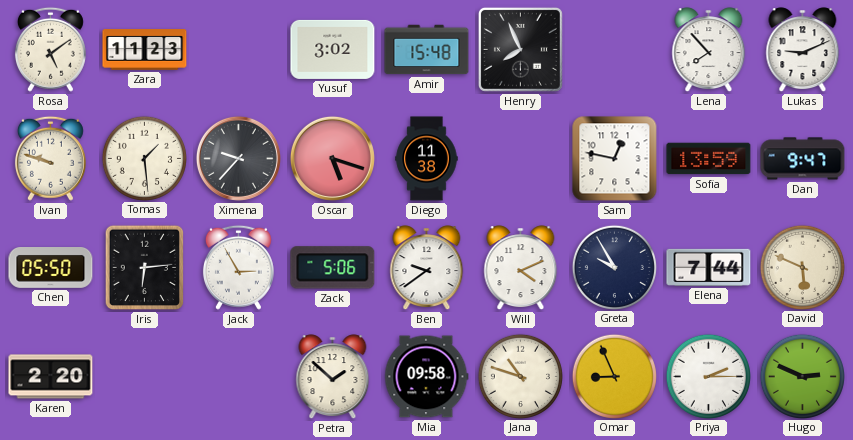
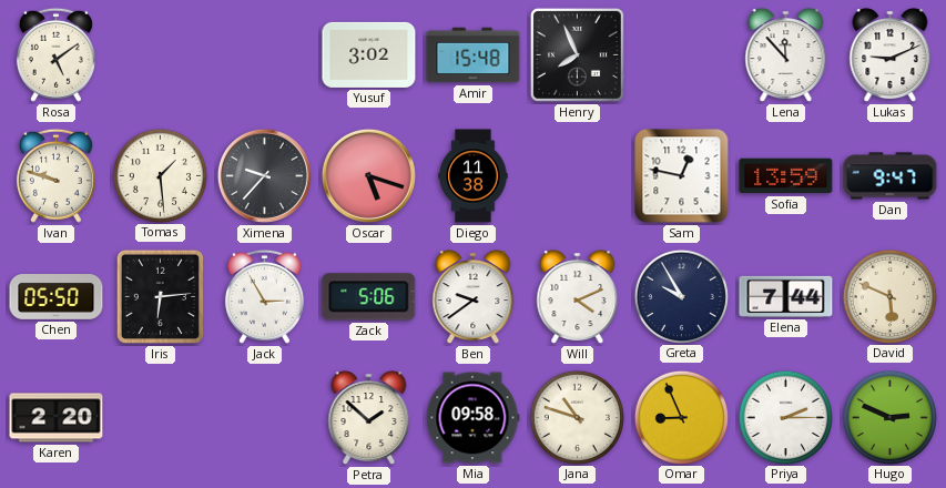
Zara: 11:23 -> none
Lena: 7:53 -> 11:53
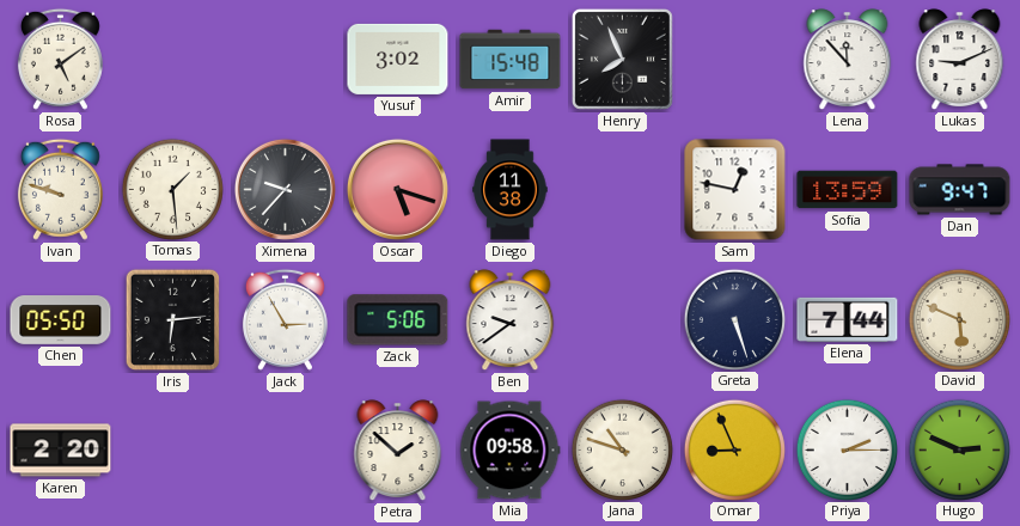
Will: 4:11 -> none
Greta: 9:55 -> 5:27
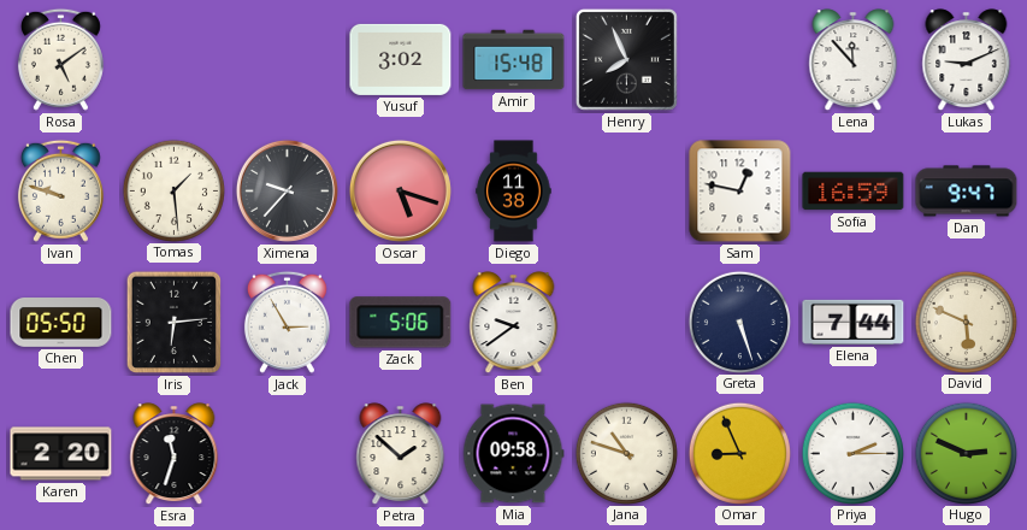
Sofia: 13:59 -> 16:59
Esra: none -> 11:33
